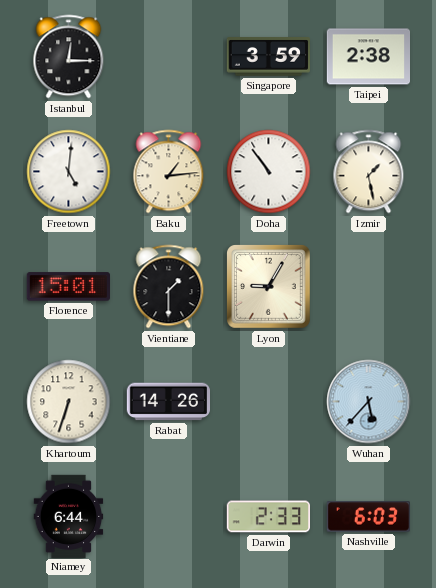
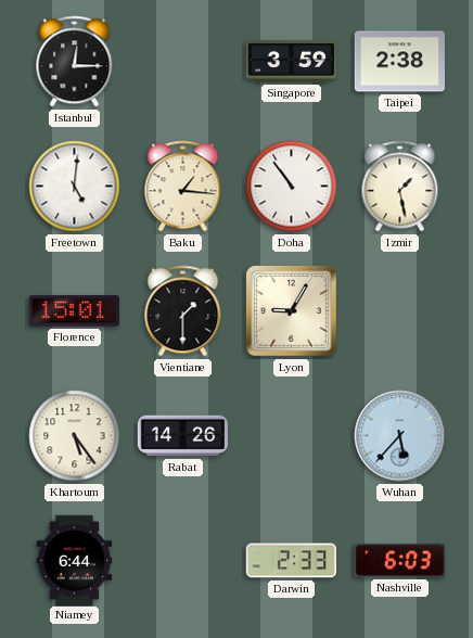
Baku: 1:14 -> 1:16
Khartoum: 6:33 -> 5:24
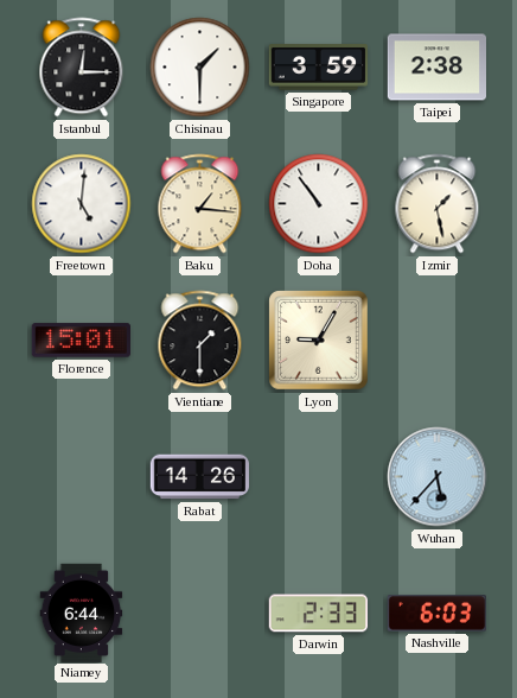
Chisinau: none -> 1:30
Khartoum: 5:24 -> none
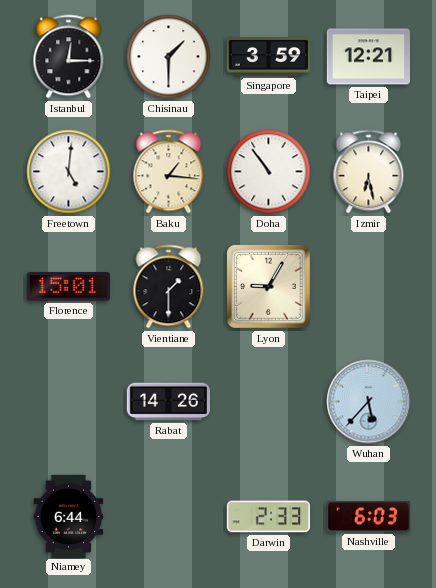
Taipei: 2:38 -> 12:21
Izmir: 1:28 -> 6:28
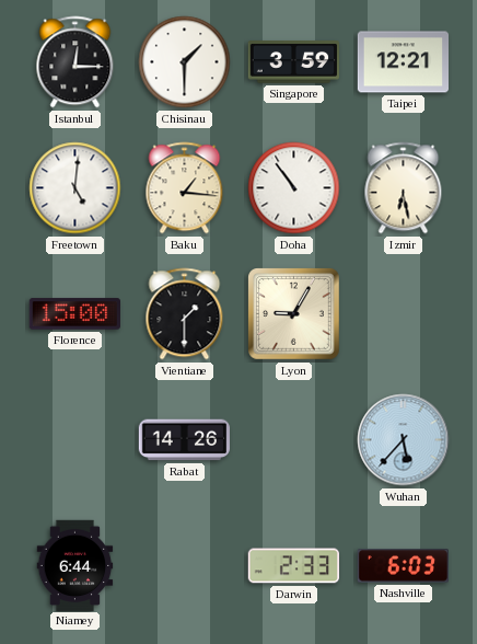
Florence: 15:01 -> 15:00
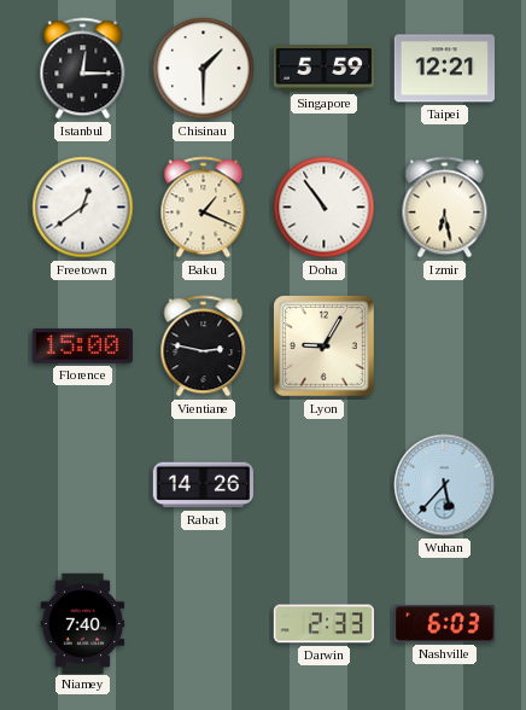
Singapore: 3:59 -> 5:59
Freetown: 5:01 -> 12:39
Baku: 1:16 -> 1:19
Vientiane: 1:30 -> 2:47
Niamey: 6:44 -> 7:40
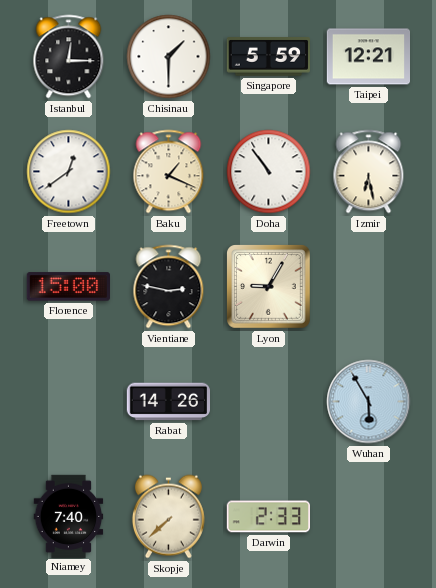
Wuhan: 5:37 -> 5:55
Skopje: none -> 7:38
Nashville: 6:03 -> none
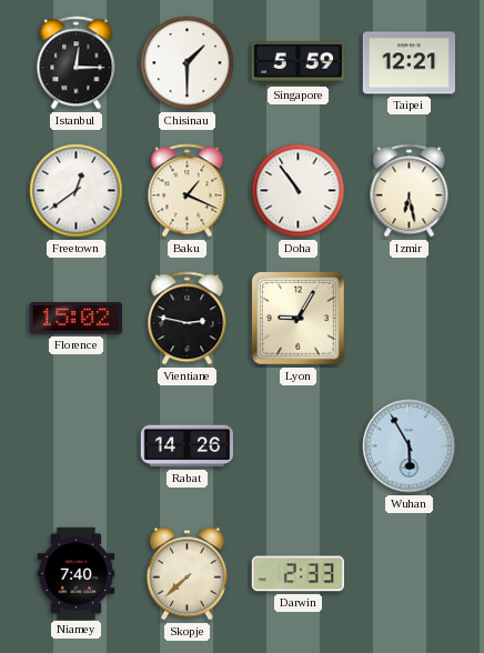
Florence: 15:00 -> 15:02
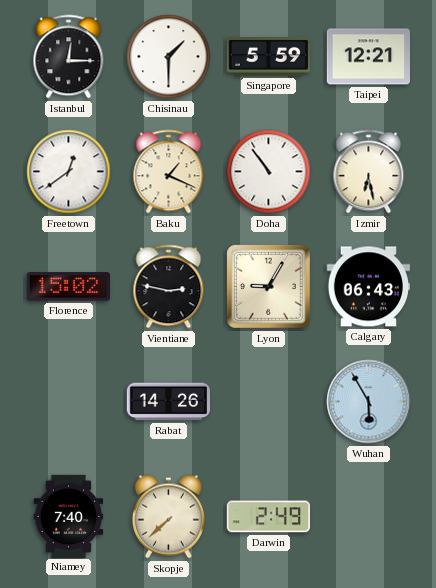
Calgary: none -> 06:43
Darwin: 2:33 -> 2:49
